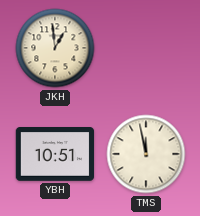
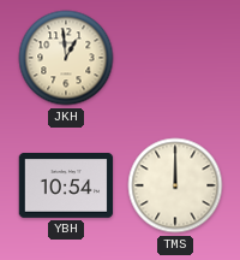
YBH: 10:51 -> 10:54
TMS: 11:58 -> 12:00
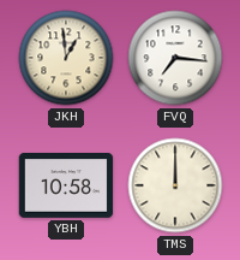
FVQ: none -> 7:16
YBH: 10:54 -> 10:58
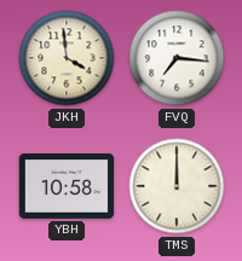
JKH: 12:59 -> 3:59
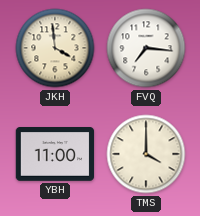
YBH: 10:58 -> 11:00
TMS: 12:00 -> 4:00
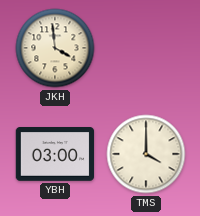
FVQ: 7:16 -> none
YBH: 11:00 -> 03:00
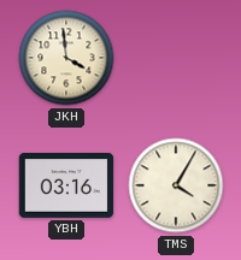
YBH: 03:00 -> 03:16
TMS: 4:00 -> 4:05
